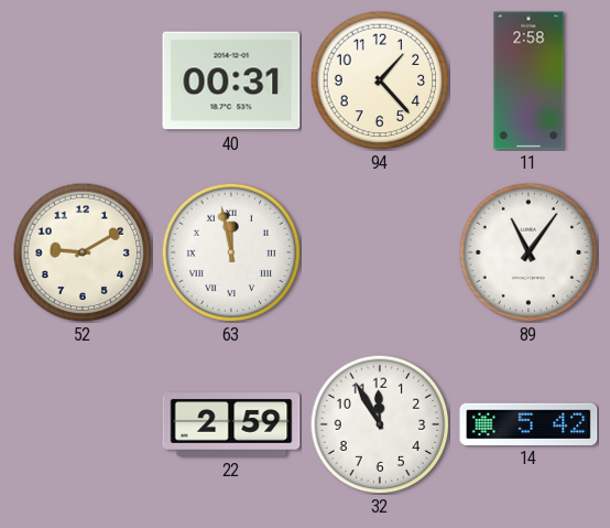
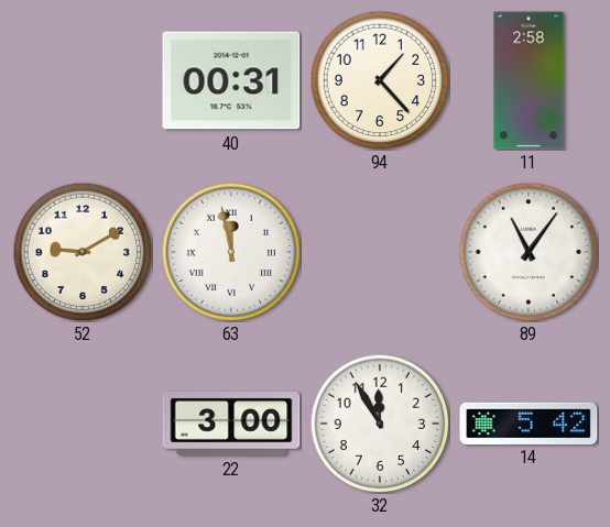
22: 2:59 -> 3:00
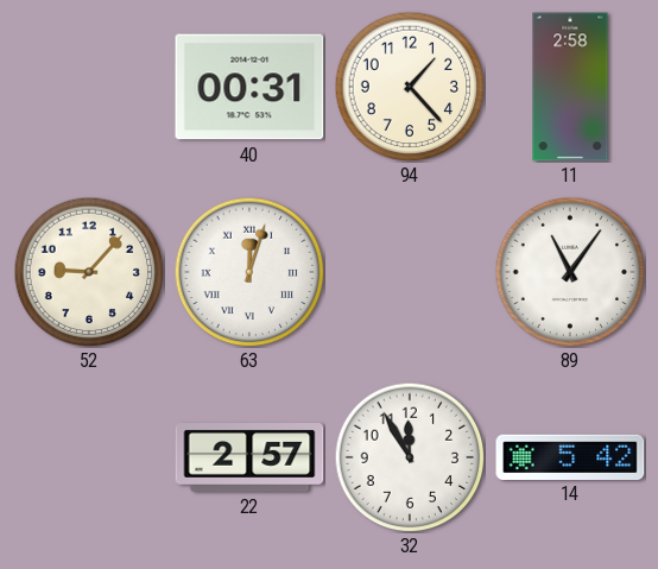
52: 9:10 -> 9:07
63: 11:58 -> 12:03
22: 3:00 -> 2:57
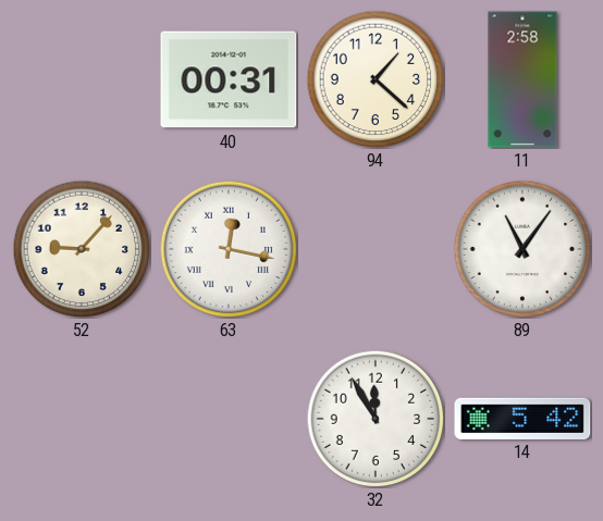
94: 1:23 -> 1:22
63: 12:03 -> 12:17
22: 2:57 -> none
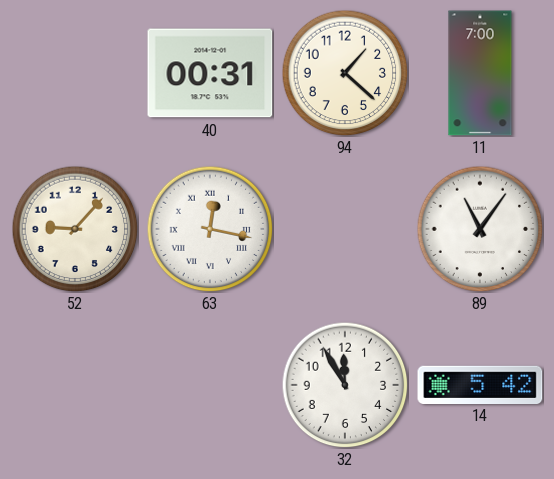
11: 2:58 -> 7:00
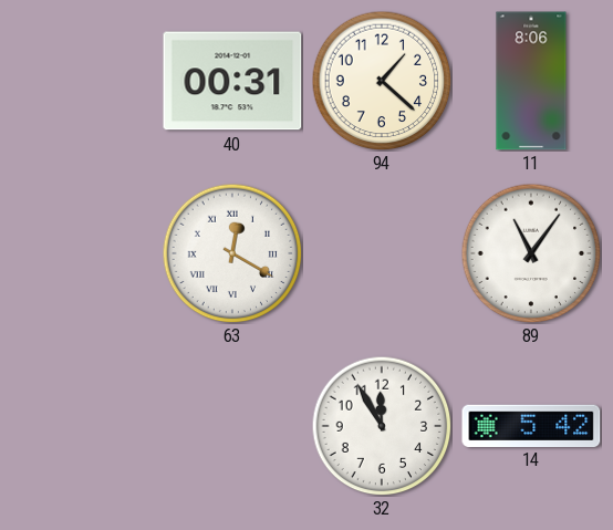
11: 7:00 -> 8:06
52: 9:07 -> none
63: 12:17 -> 12:20
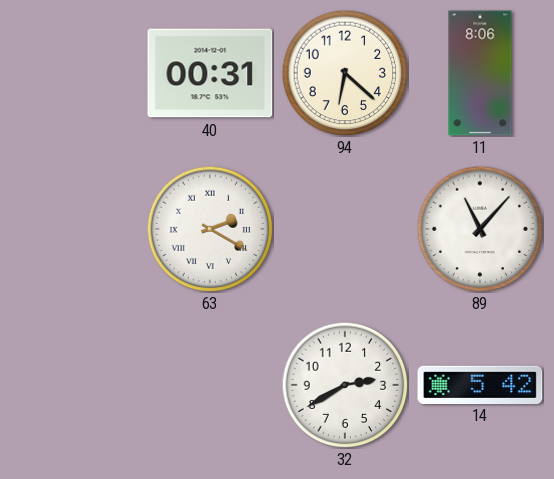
94: 1:22 -> 6:22
63: 12:20 -> 2:20
89: 11:06 -> 11:07
32: 11:55 -> 2:40
